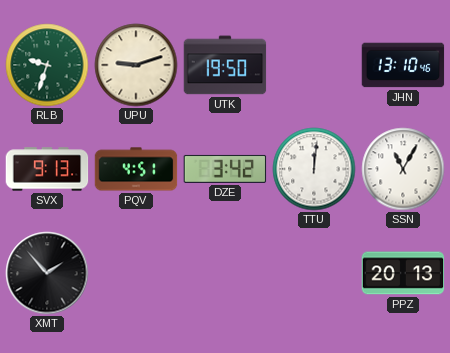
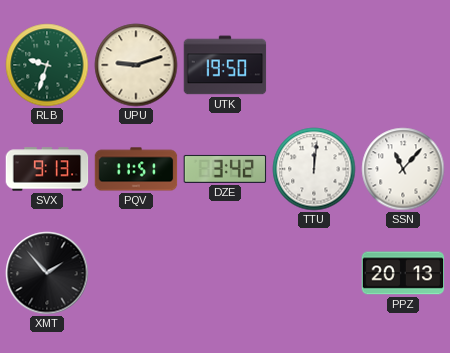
JHN: 13:10 -> none
PQV: 4:51 -> 11:51
SSN: 11:05 -> 11:07
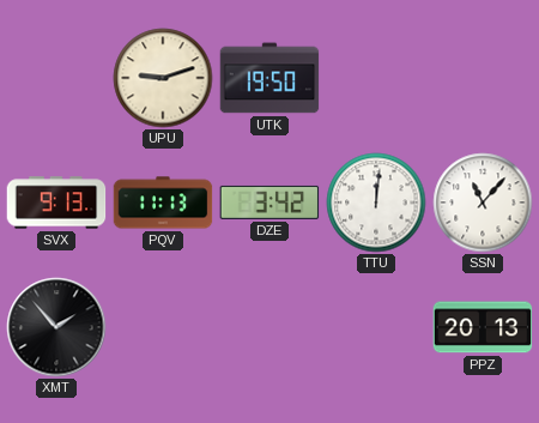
RLB: 9:33 -> none
PQV: 11:51 -> 11:13
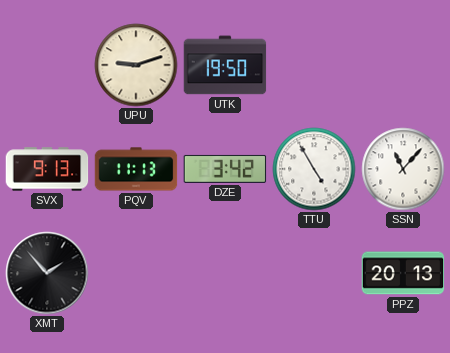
TTU: 12:01 -> 4:55
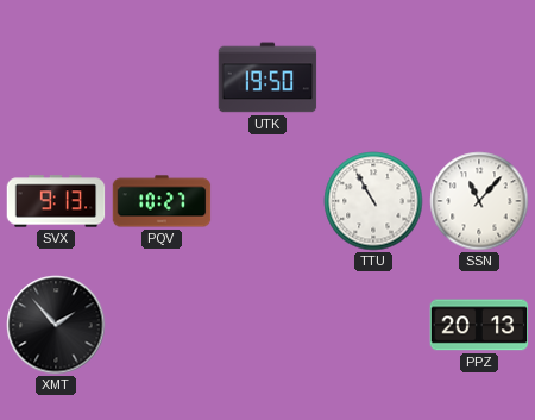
UPU: 9:12 -> none
PQV: 11:13 -> 10:27
DZE: 3:42 -> none
TTU: 4:55 -> 10:55
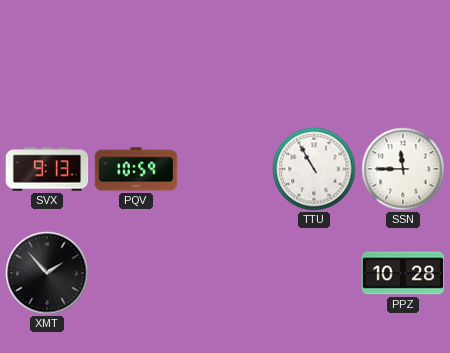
UTK: 19:50 -> none
PQV: 10:27 -> 10:59
SSN: 11:07 -> 11:45
PPZ: 20:13 -> 10:28
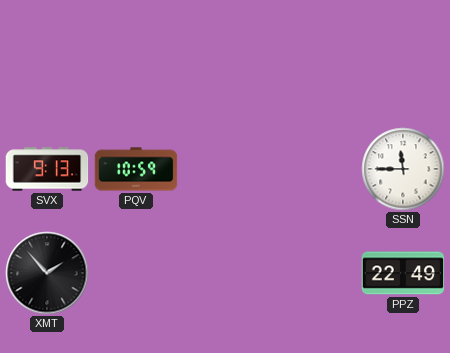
TTU: 10:55 -> none
PPZ: 10:28 -> 22:49
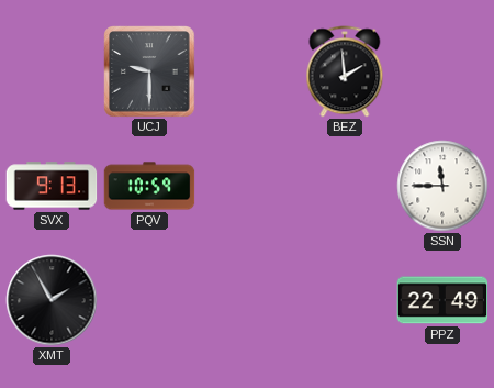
UCJ: none -> 9:30
BEZ: none -> 1:59
XMT: 1:53 -> 1:55
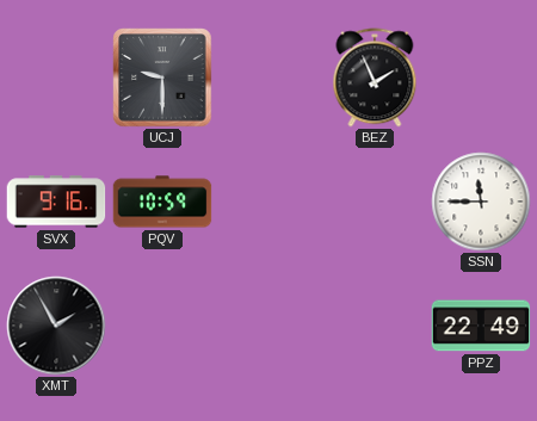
BEZ: 1:59 -> 1:56
SVX: 9:13 -> 9:16
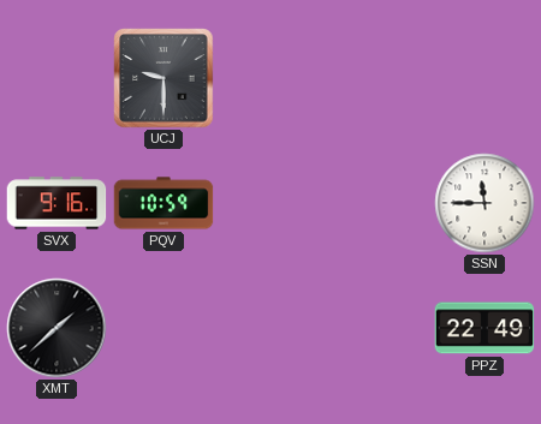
BEZ: 1:56 -> none
XMT: 1:55 -> 1:38
